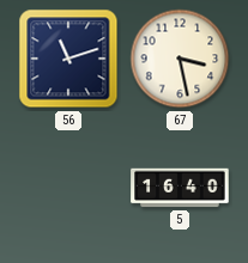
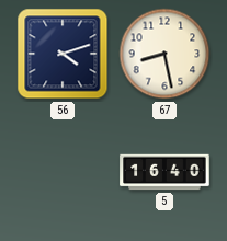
56: 11:12 -> 4:12
67: 3:28 -> 8:28
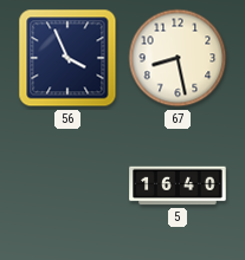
56: 4:12 -> 3:56
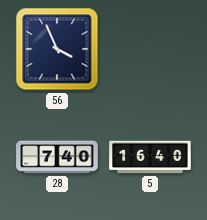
67: 8:28 -> none
28: none -> 7:40
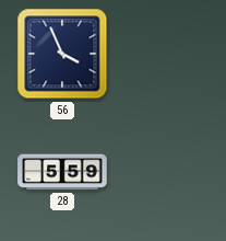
28: 7:40 -> 5:59
5: 16:40 -> none
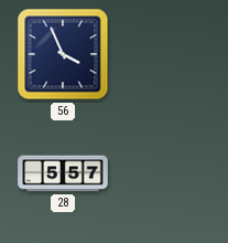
28: 5:59 -> 5:57
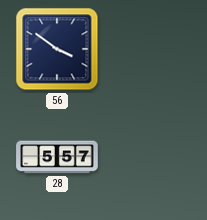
56: 3:56 -> 3:51
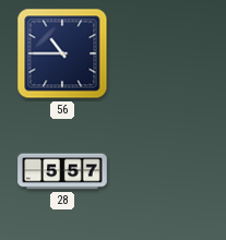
56: 3:51 -> 10:45
